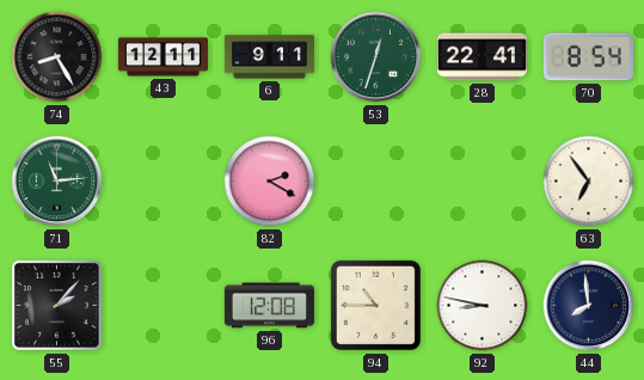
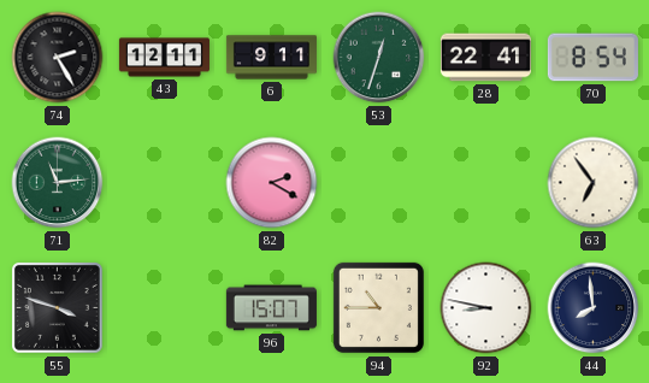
74: 8:25 -> 2:25
55: 2:07 -> 3:48
96: 12:08 -> 15:07
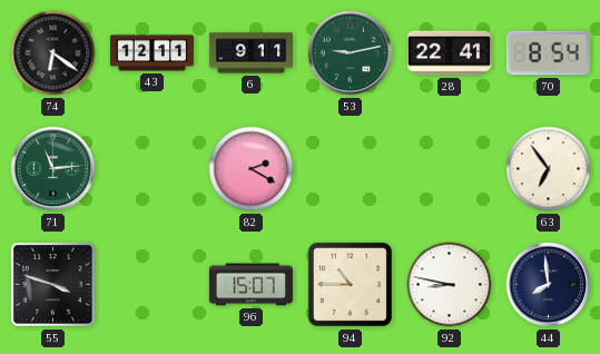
74: 2:25 -> 6:21
53: 12:33 -> 9:13
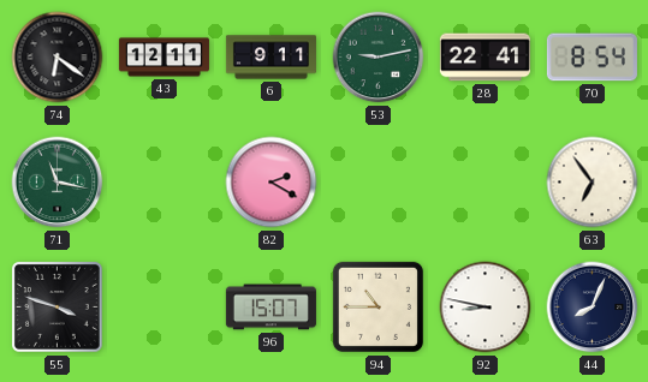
71: 11:14 -> 11:17
44: 7:59 -> 8:04
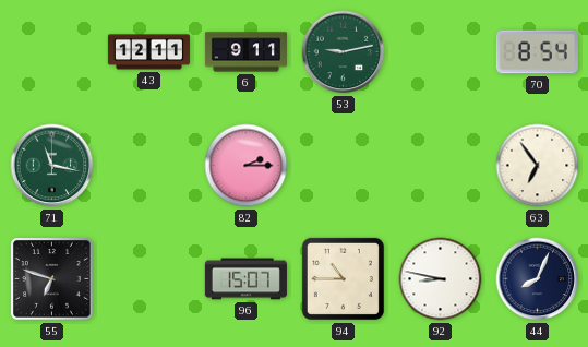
74: 6:21 -> none
28: 22:41 -> none
82: 2:20 -> 2:15
55: 3:48 -> 6:48
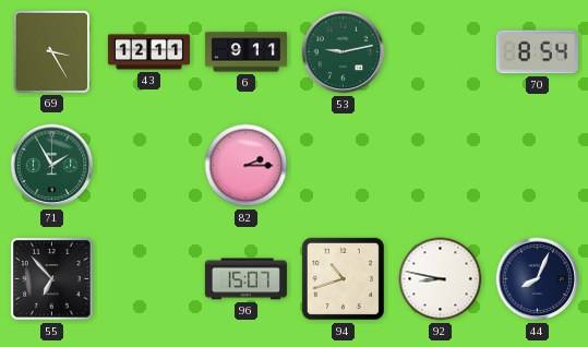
69: none -> 3:25
71: 11:17 -> 1:55
63: 6:54 -> none
55: 6:48 -> 6:53
94: 10:45 -> 10:42
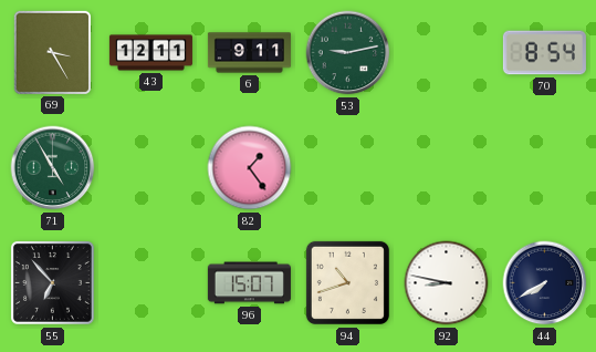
71: 1:55 -> 4:55
82: 2:15 -> 1:24
44: 8:04 -> 7:40
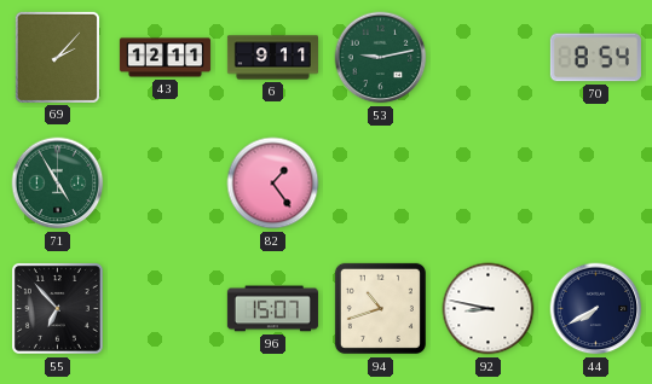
69: 3:25 -> 2:07
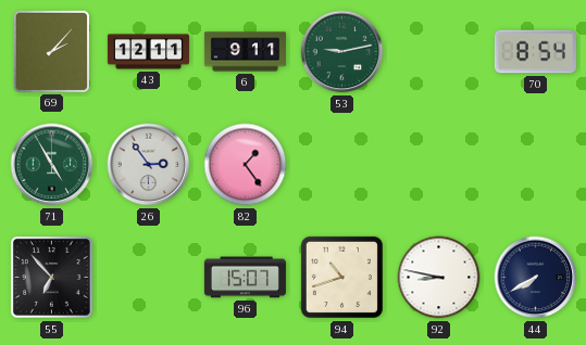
26: none -> 2:54
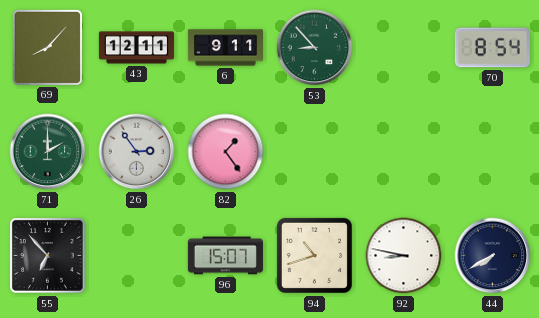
69: 2:07 -> 8:07
53: 9:13 -> 8:53
71: 4:55 -> 2:00
